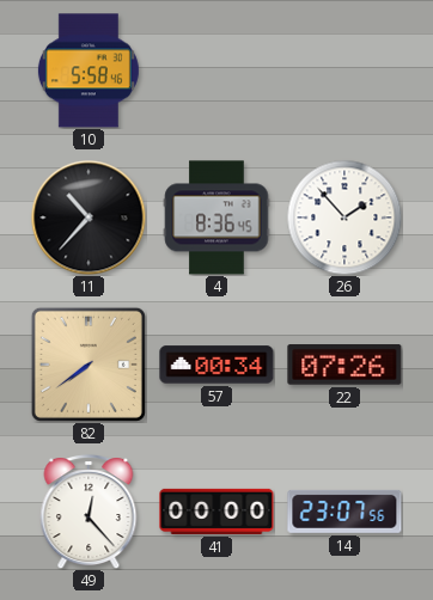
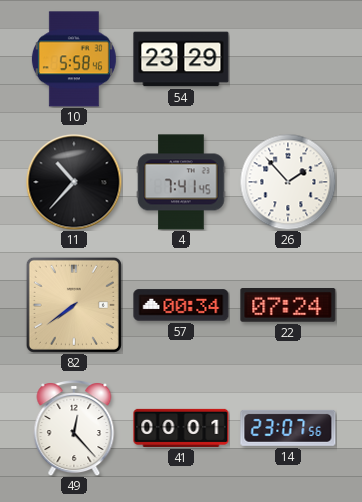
54: none -> 23:29
4: 8:36 -> 7:41
22: 07:26 -> 07:24
41: 00:00 -> 00:01
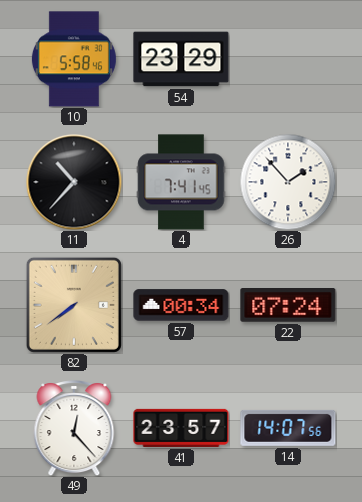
41: 00:01 -> 23:57
14: 23:07 -> 14:07
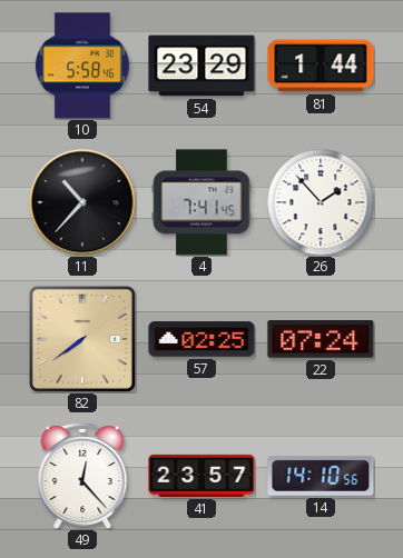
81: none -> 1:44
57: 00:34 -> 02:25
14: 14:07 -> 14:10
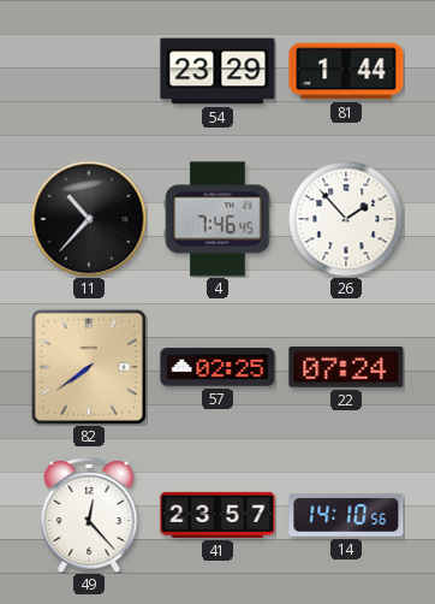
10: 5:58 -> none
4: 7:41 -> 7:46
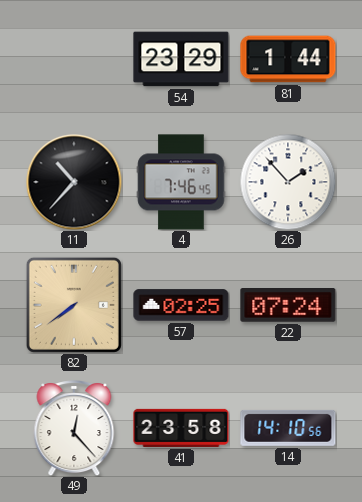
41: 23:57 -> 23:58
